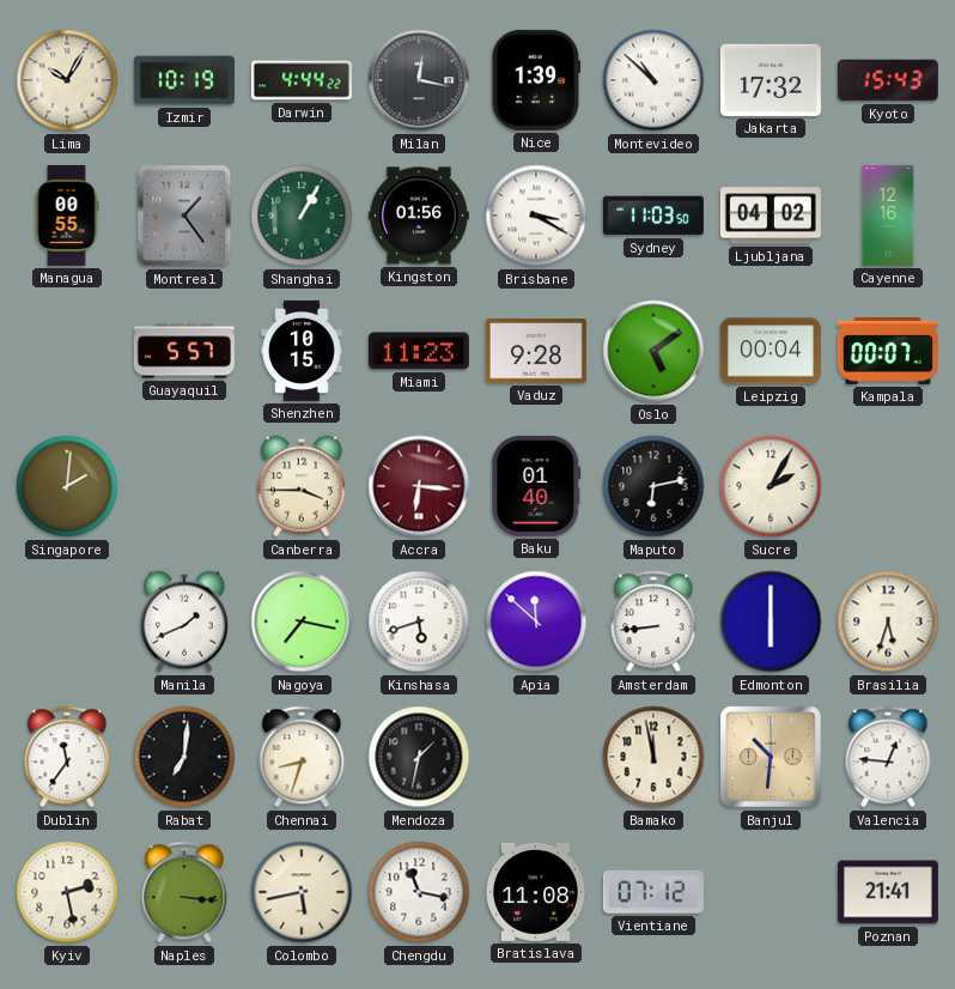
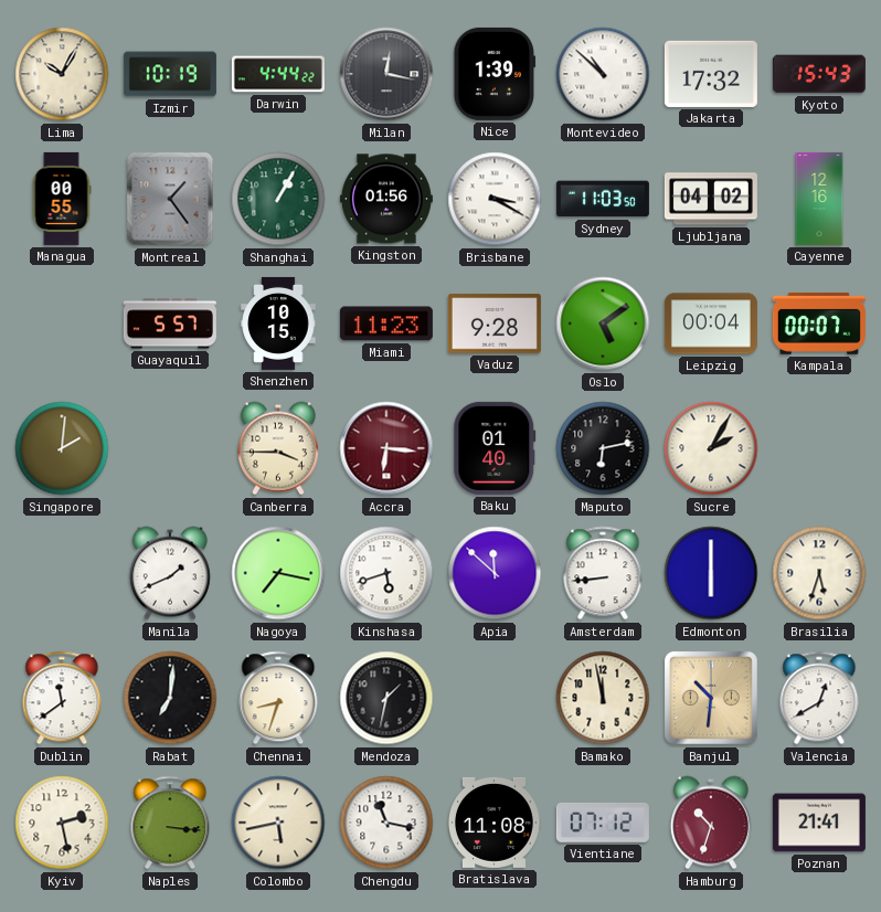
Dublin: 11:36 -> 11:39
Valencia: 12:46 -> 12:40
Hamburg: none -> 10:33
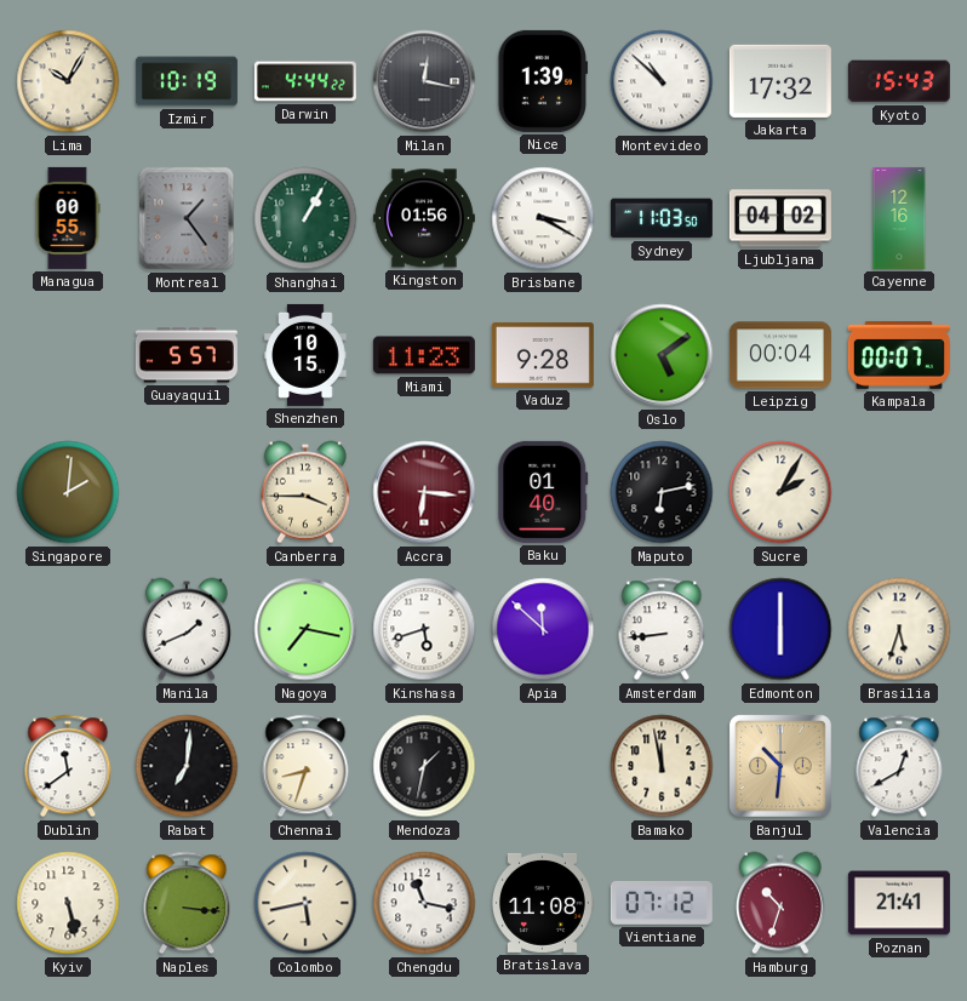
Kyiv: 2:28 -> 5:28
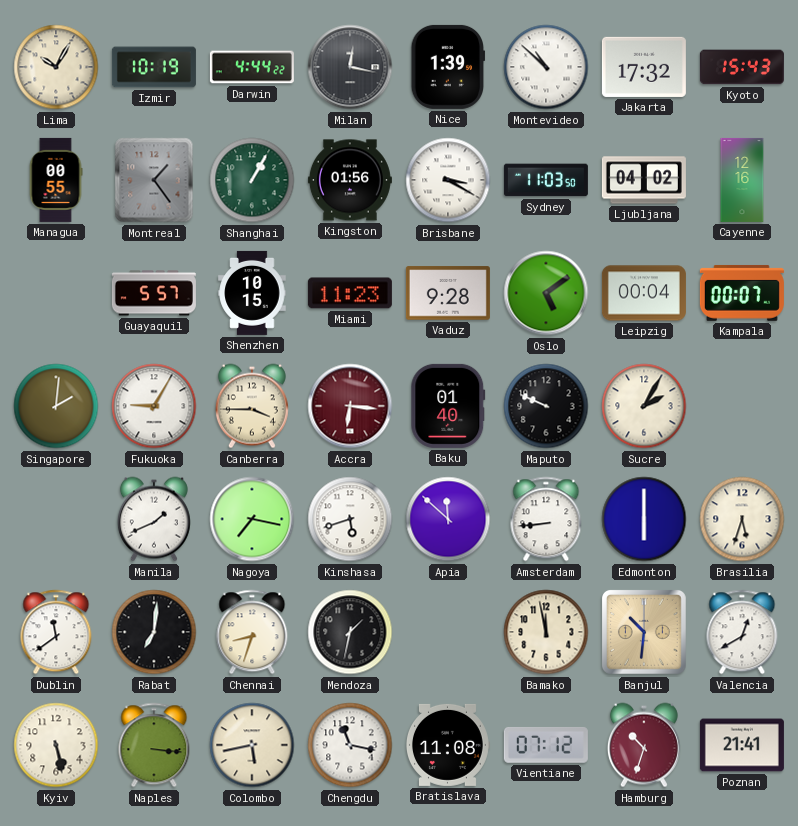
Fukuoka: none -> 9:05
Maputo: 6:13 -> 9:49
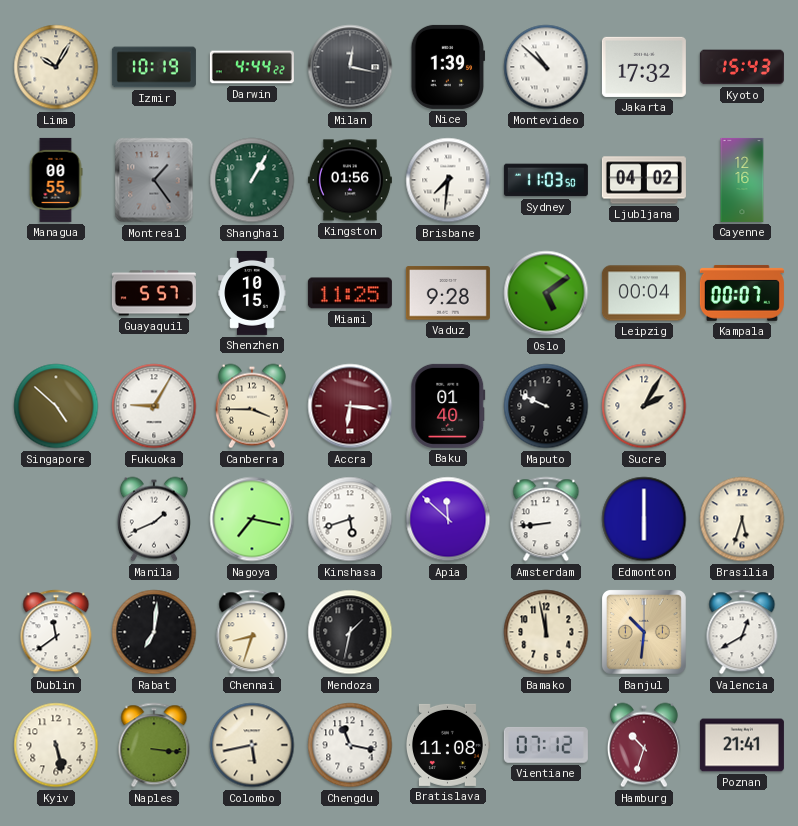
Brisbane: 3:20 -> 7:31
Miami: 11:23 -> 11:25
Singapore: 2:01 -> 4:52
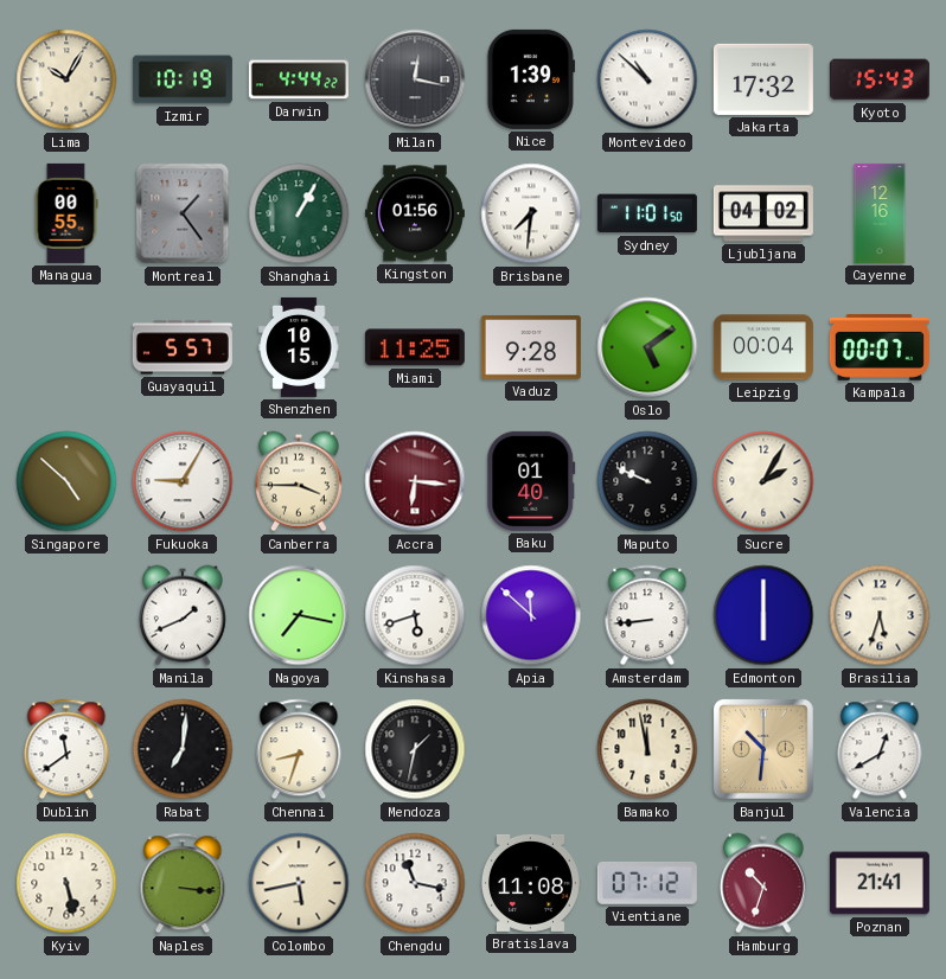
Sydney: 11:03 -> 11:01
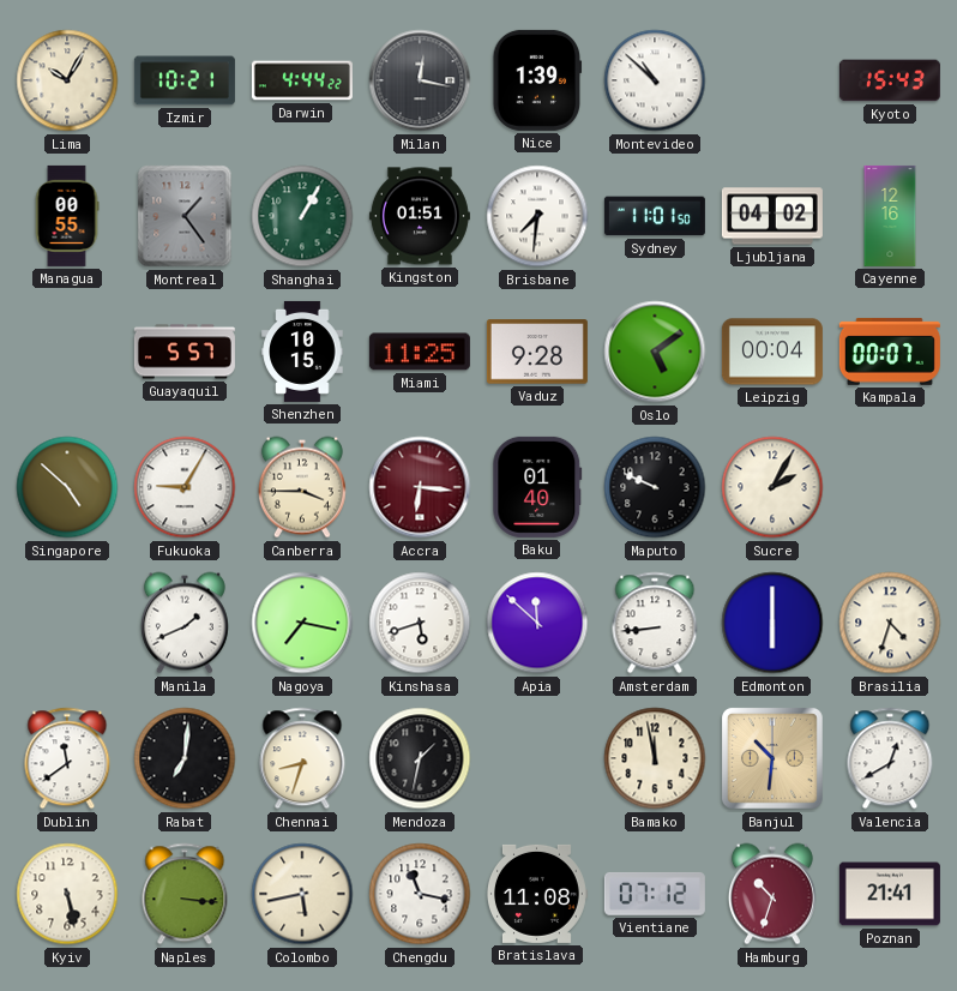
Izmir: 10:19 -> 10:21
Jakarta: 17:32 -> none
Kingston: 01:56 -> 01:51
Brasilia: 5:33 -> 4:33
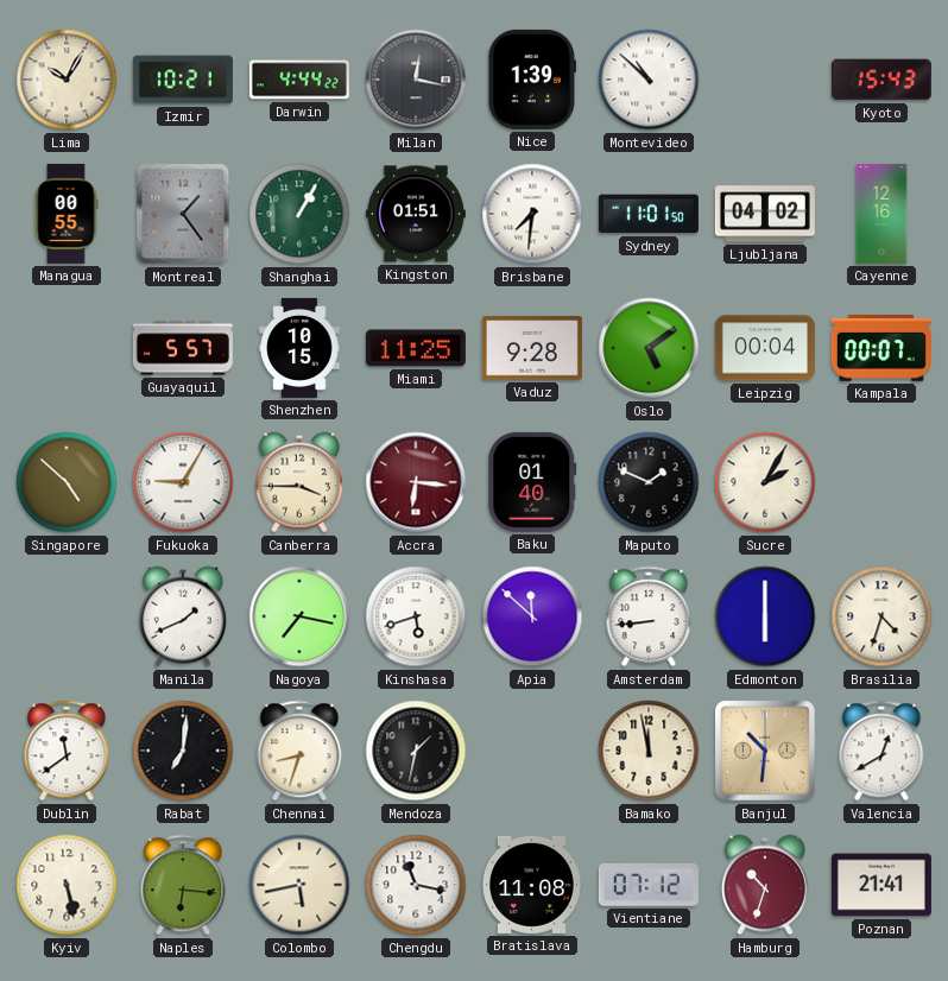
Maputo: 9:49 -> 1:49
Naples: 3:16 -> 6:16
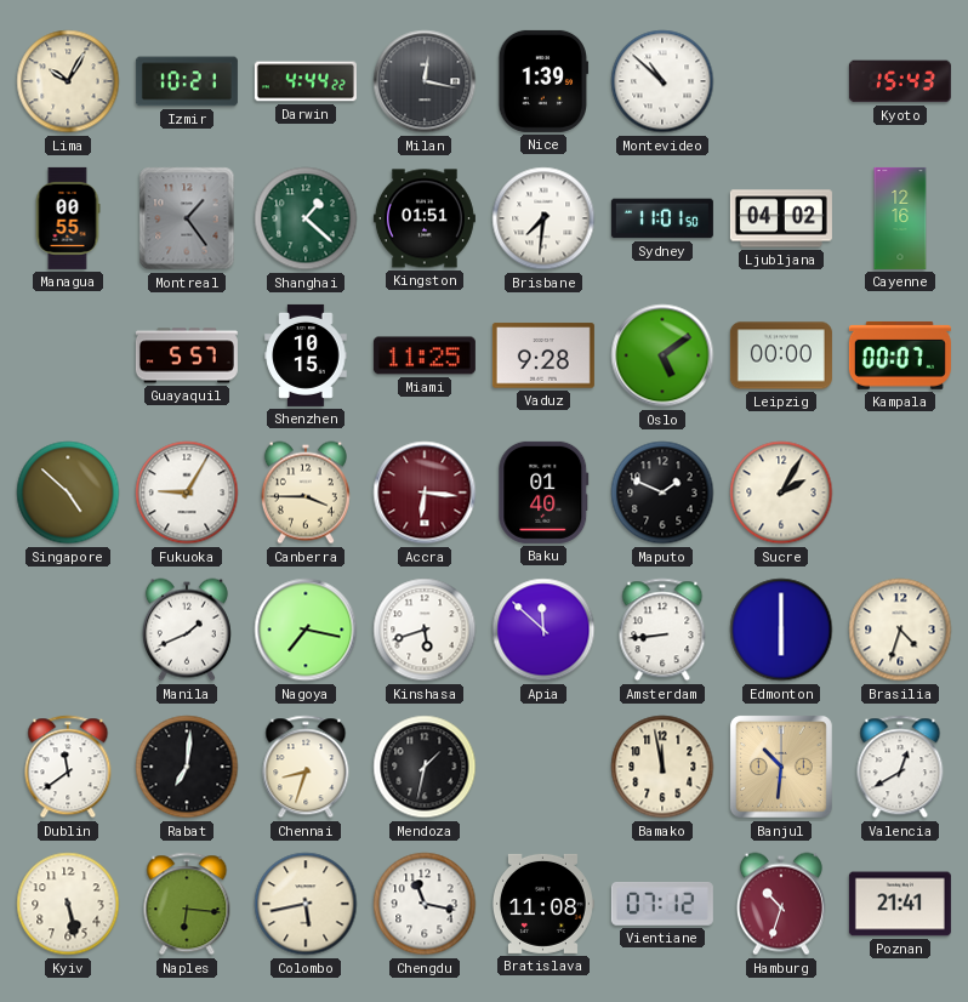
Shanghai: 1:05 -> 1:22
Leipzig: 00:04 -> 00:00
